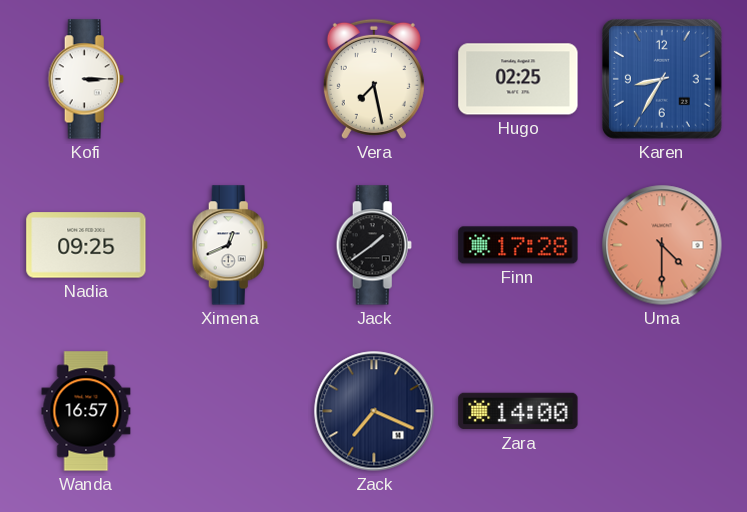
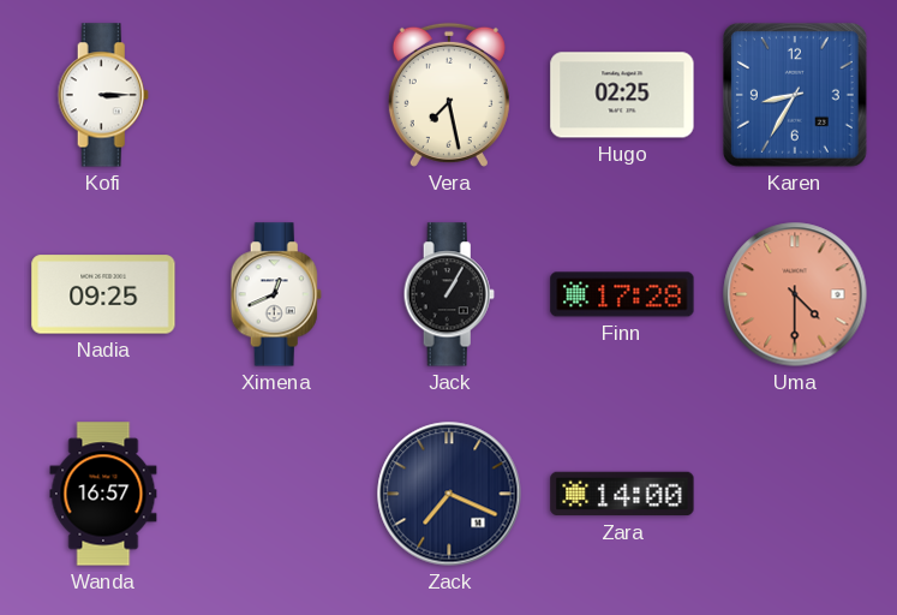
Jack: 1:39 -> 1:05
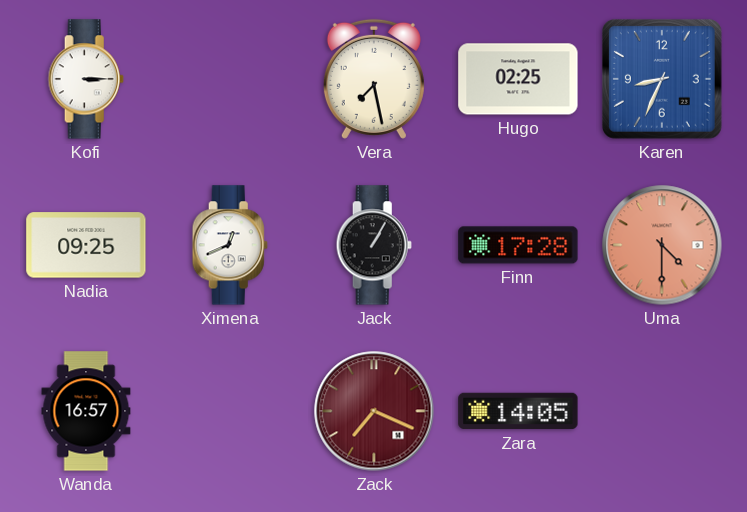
Karen: 8:35 -> 8:34
Zack dial: navy -> burgundy
Zara: 14:00 -> 14:05
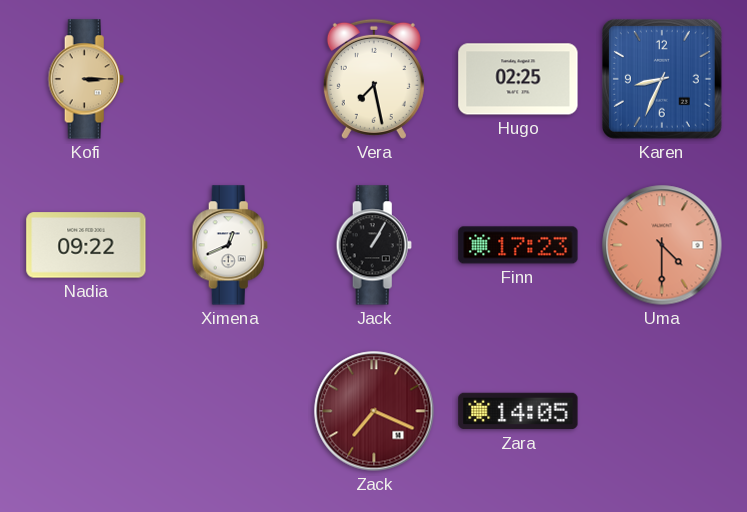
Kofi dial: white -> champagne
Nadia: 09:25 -> 09:22
Finn: 17:28 -> 17:23
Wanda: 16:57 -> none
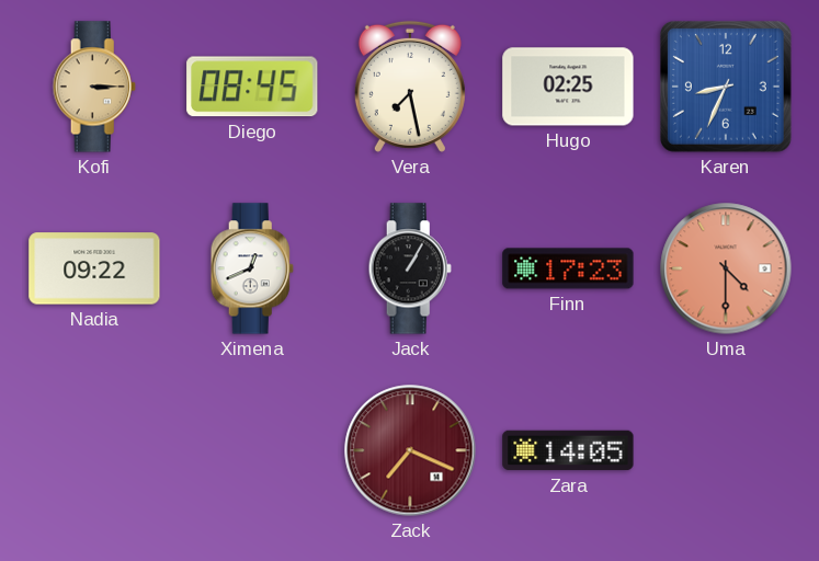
Diego: none -> 08:45
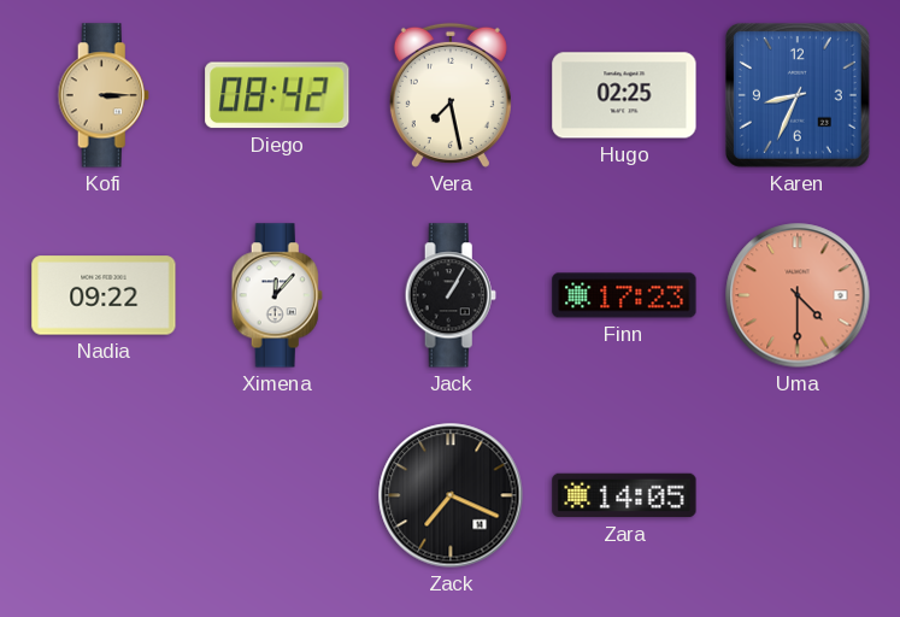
Diego: 08:45 -> 08:42
Ximena: 12:41 -> 12:07
Zack dial: burgundy -> black
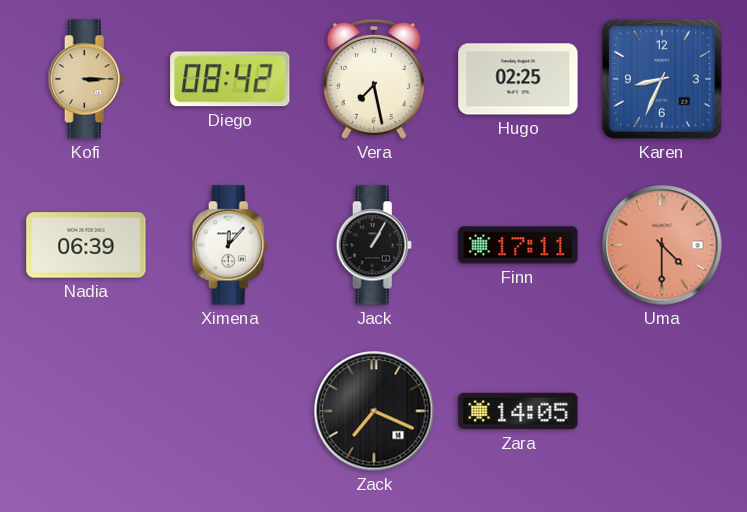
Nadia: 09:22 -> 06:39
Finn: 17:23 -> 17:11
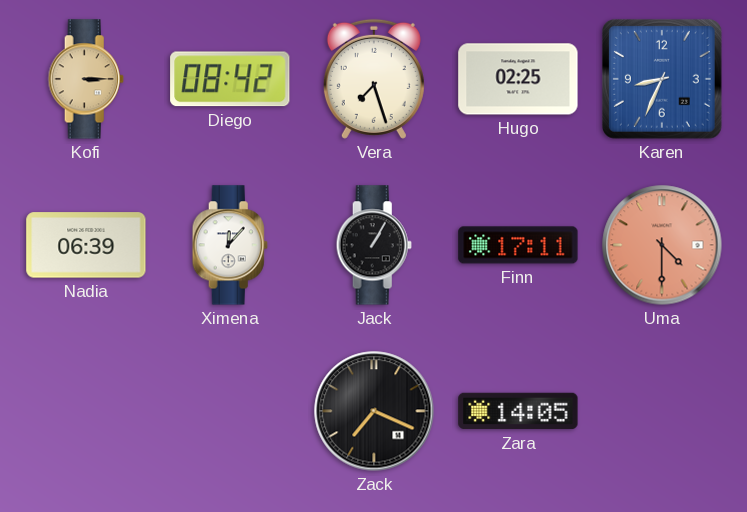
Vera: 7:28 -> 7:27
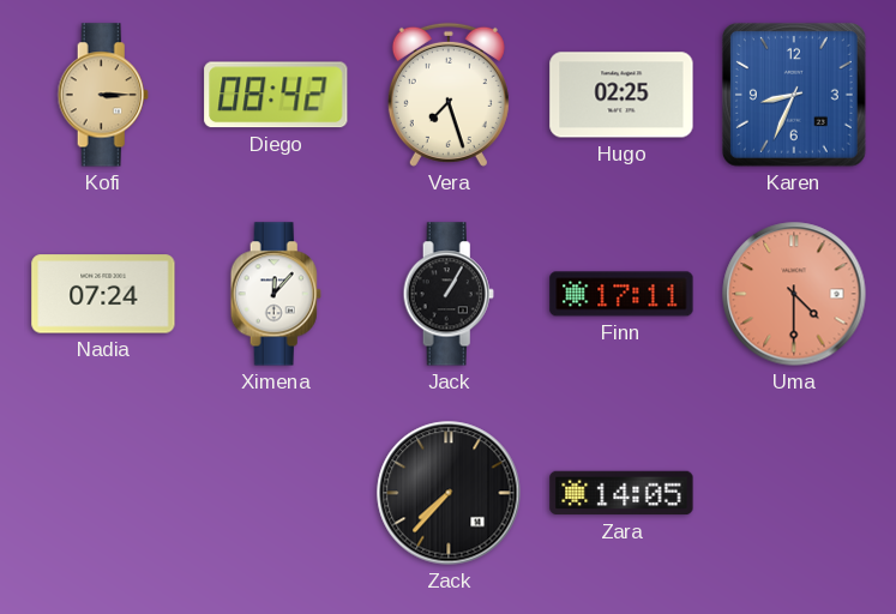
Nadia: 06:39 -> 07:24
Zack: 7:19 -> 7:37
